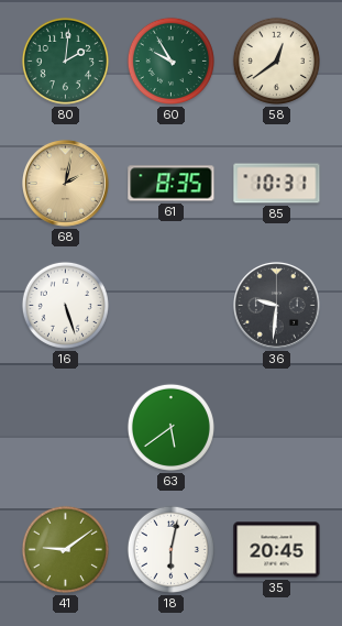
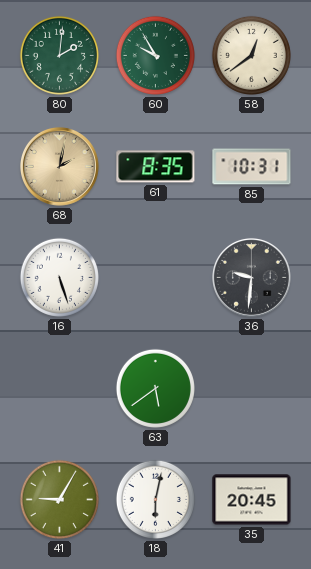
41: 9:09 -> 9:05
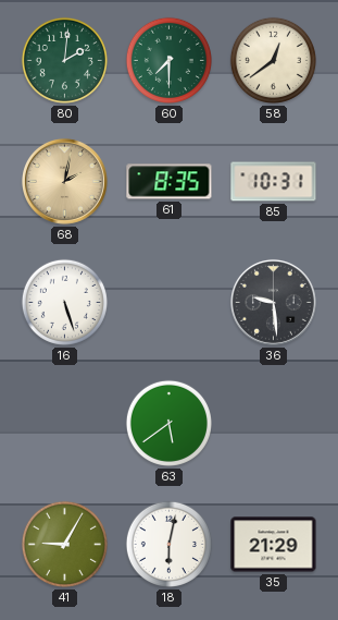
60: 9:55 -> 7:30
36: 9:31 -> 9:29
35: 20:45 -> 21:29
